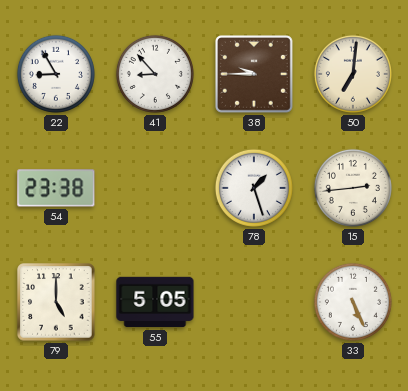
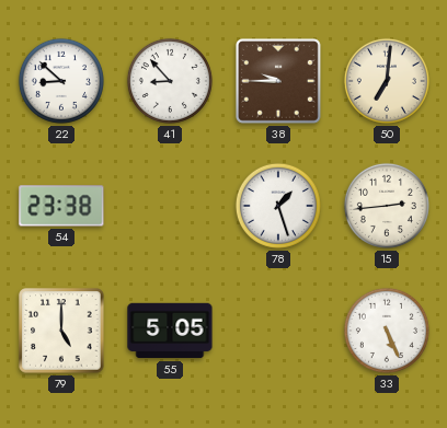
22: 8:55 -> 8:52
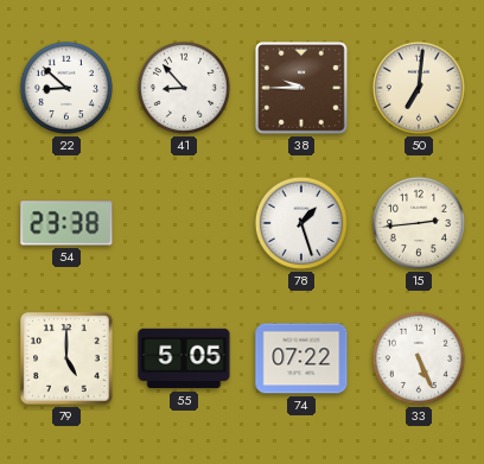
74: none -> 07:22
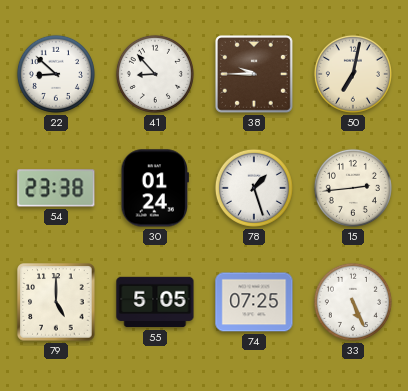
50: 7:01 -> 7:02
30: none -> 01:24
74: 07:22 -> 07:25
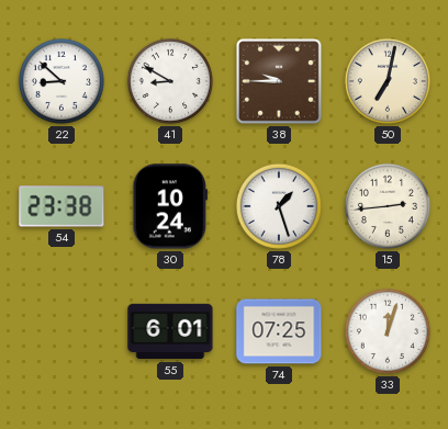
41: 8:53 -> 8:50
30: 01:24 -> 10:24
79: 5:00 -> none
55: 5:05 -> 6:01
33: 5:26 -> 12:03
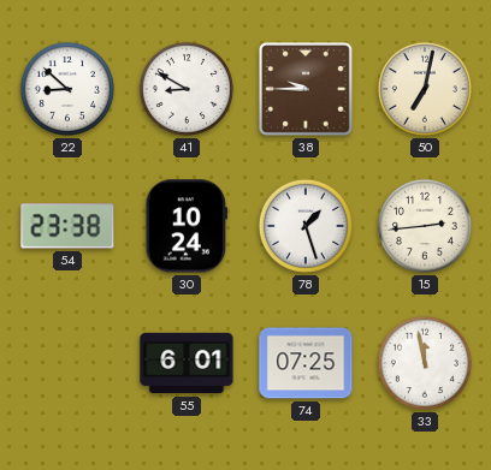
33: 12:03 -> 11:58
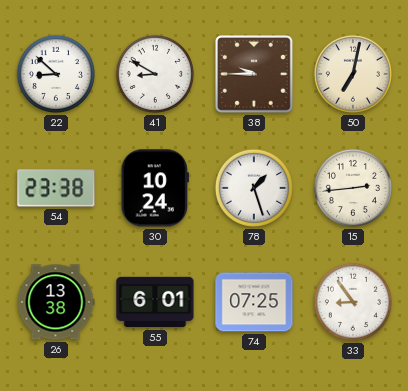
26: none -> 13:38
33: 11:58 -> 8:54
